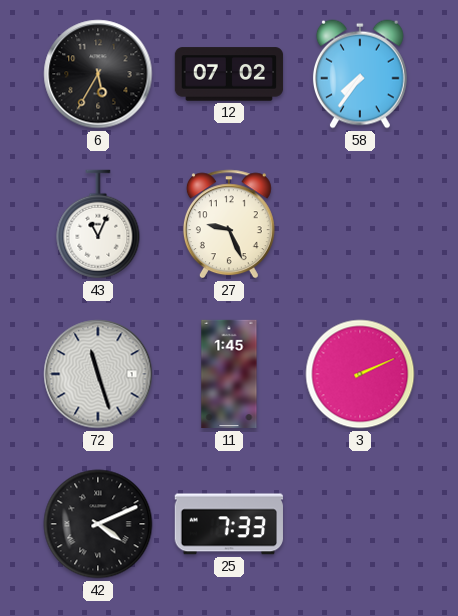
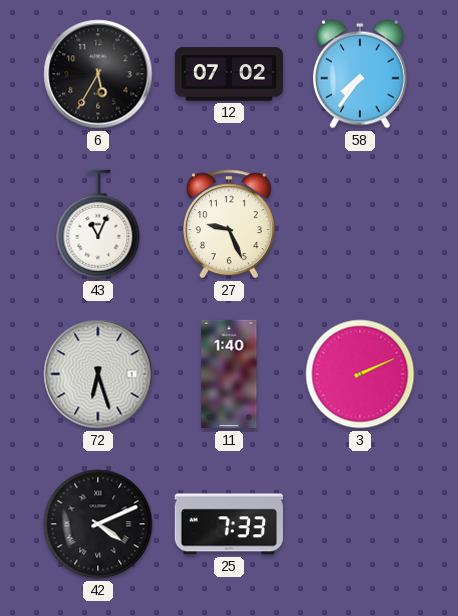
72: 11:27 -> 6:27
11: 1:45 -> 1:40
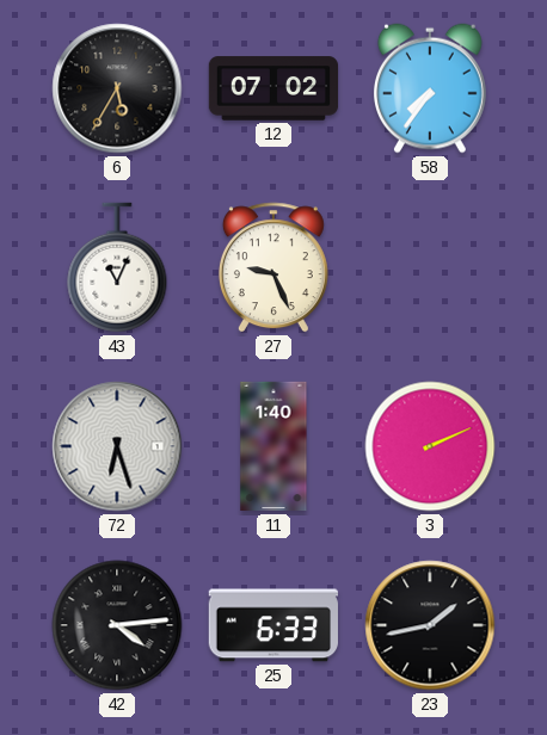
42: 4:11 -> 4:14
25: 7:33 -> 6:33
23: none -> 1:43
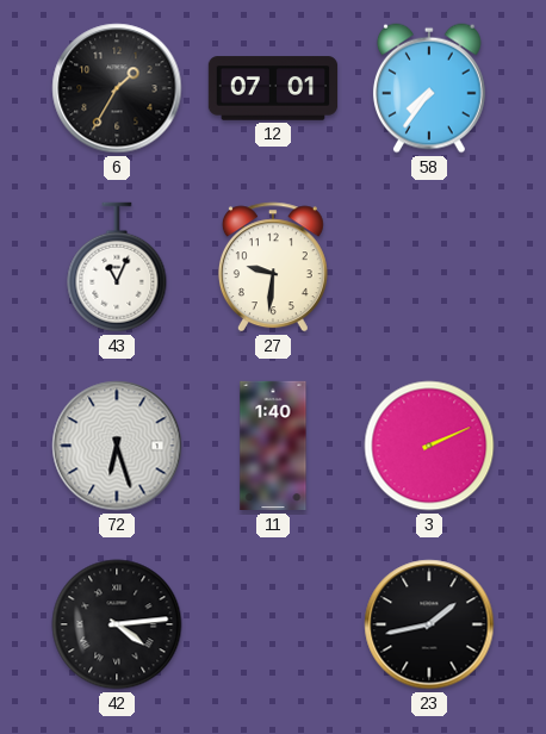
6: 5:35 -> 1:35
12: 07:02 -> 07:01
27: 9:26 -> 9:31
25: 6:33 -> none
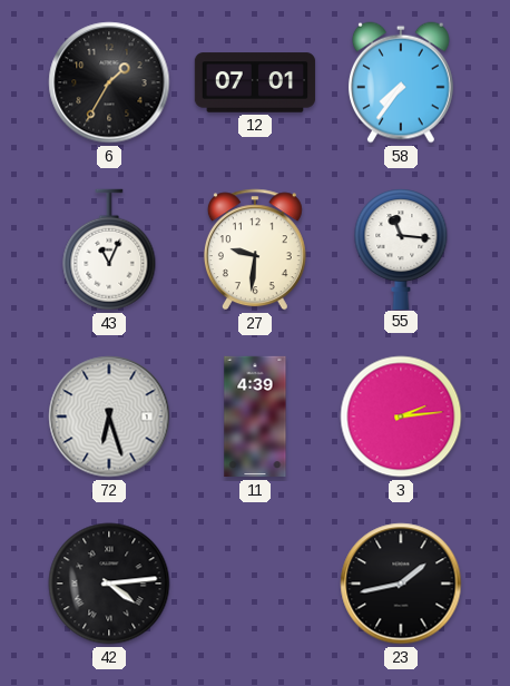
55: none -> 11:16
11: 1:40 -> 4:39
3: 2:11 -> 2:14
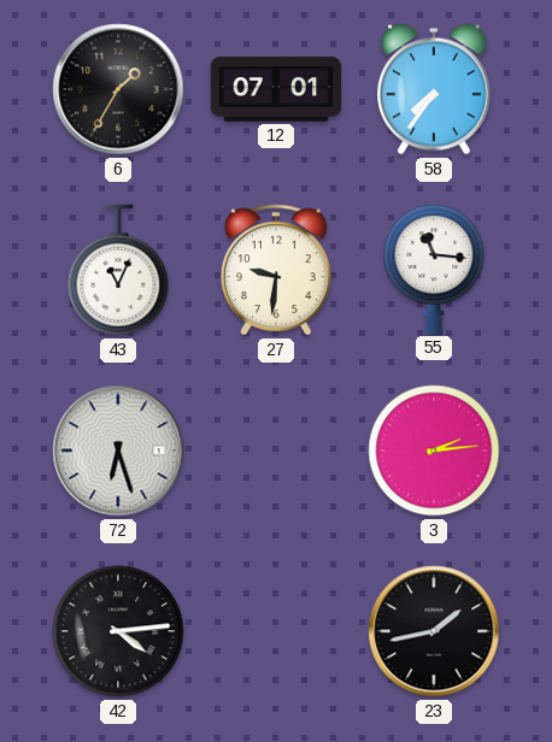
11: 4:39 -> none
